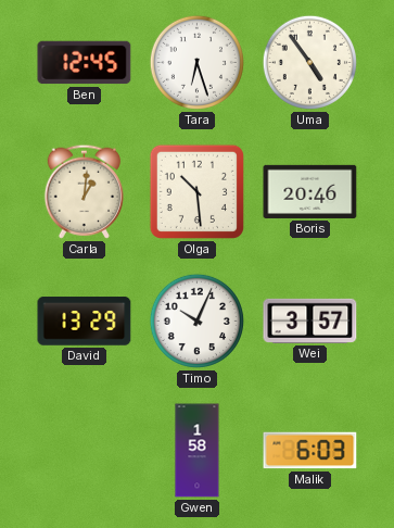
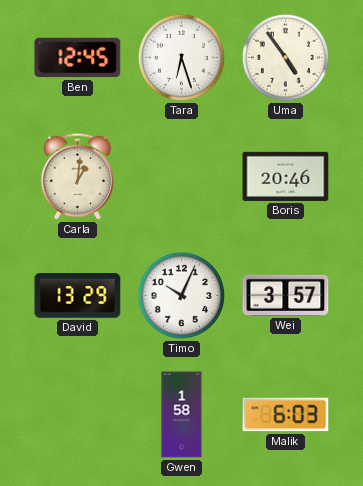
Olga: 10:29 -> none
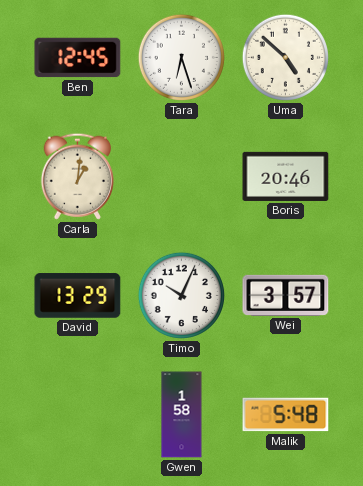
Uma: 4:54 -> 4:52
Malik: 6:03 -> 5:48
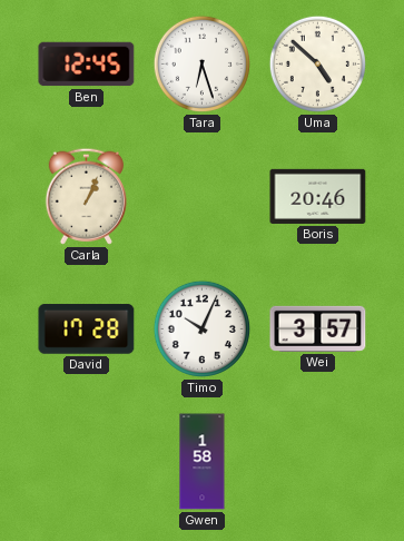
Carla: 1:01 -> 1:04
David: 13:29 -> 17:28
Malik: 5:48 -> none
